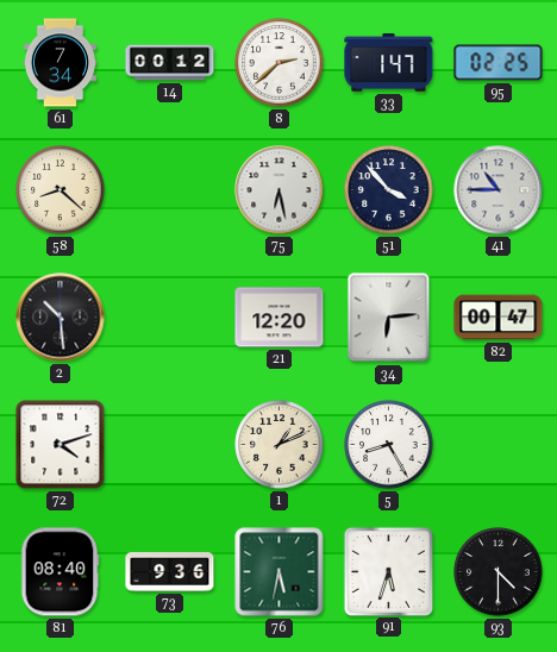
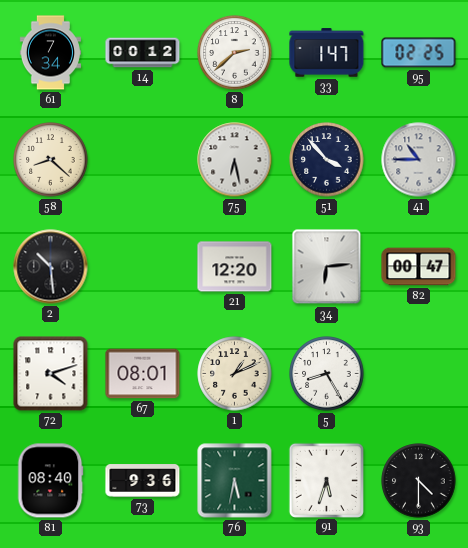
67: none -> 08:01
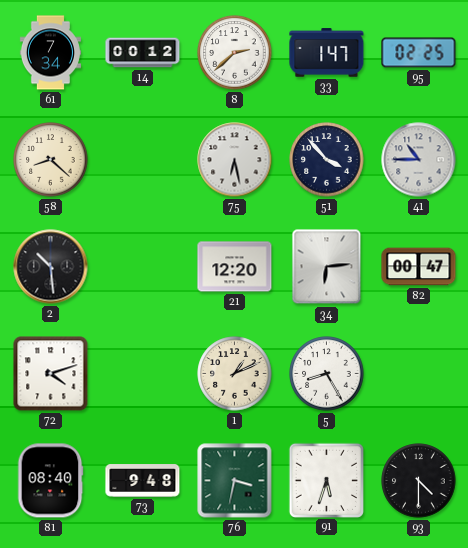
67: 08:01 -> none
73: 9:36 -> 9:48
76: 5:32 -> 3:32
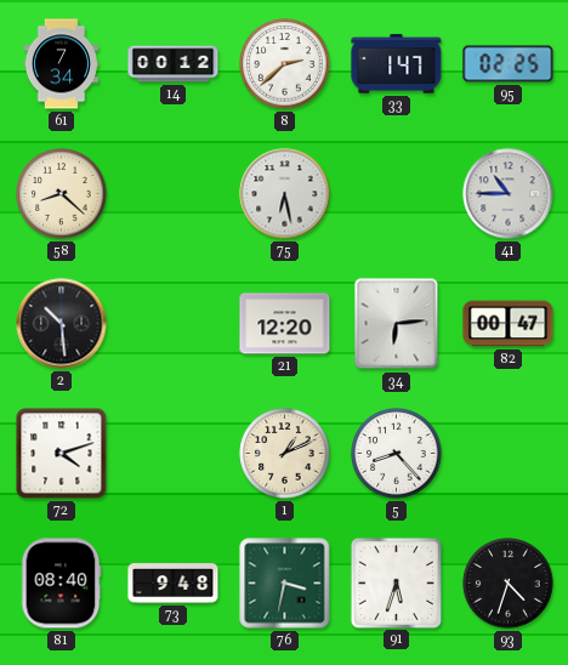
51: 3:53 -> none
5: 8:25 -> 8:23
93: 4:30 -> 4:33
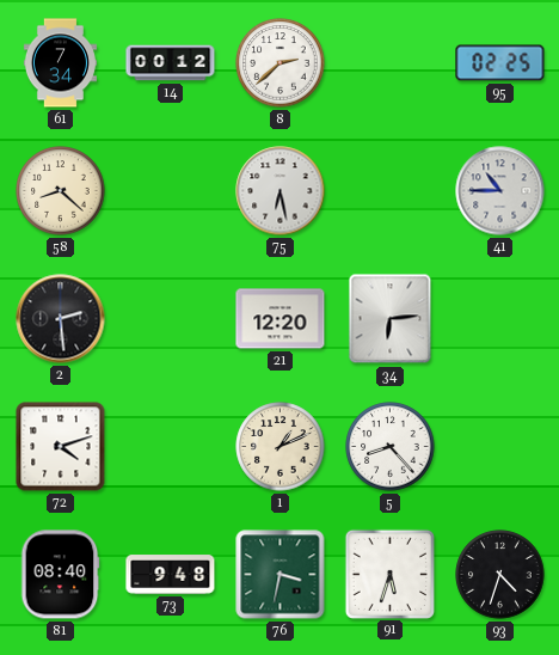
33: 1:47 -> none
2: 10:29 -> 2:29
82: 00:47 -> none
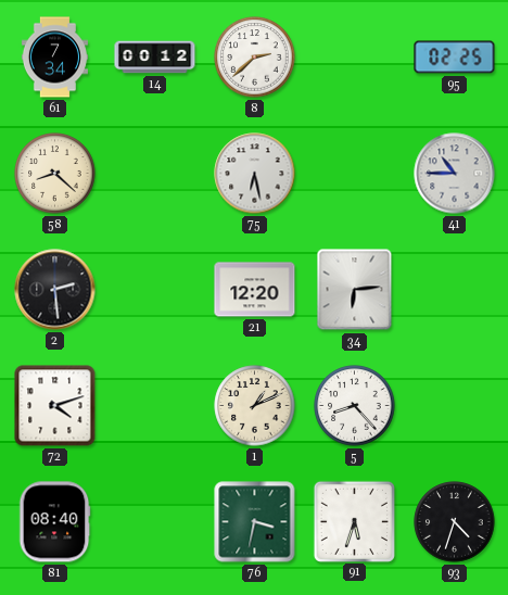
73: 9:48 -> none
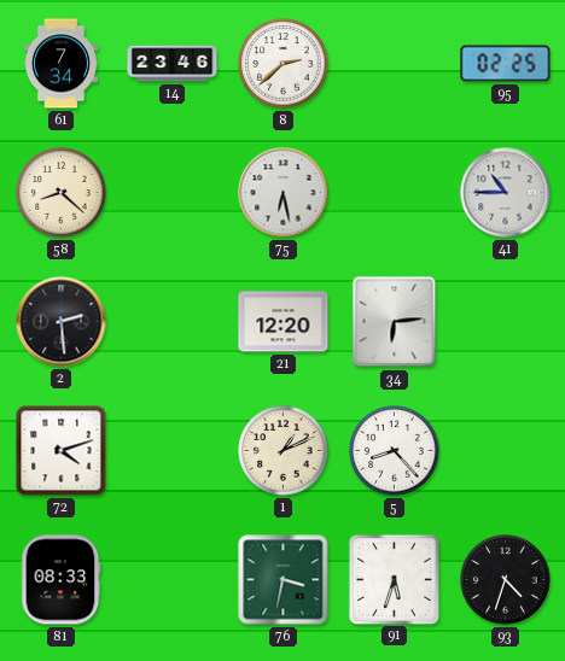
14: 00:12 -> 23:46
81: 08:40 -> 08:33
